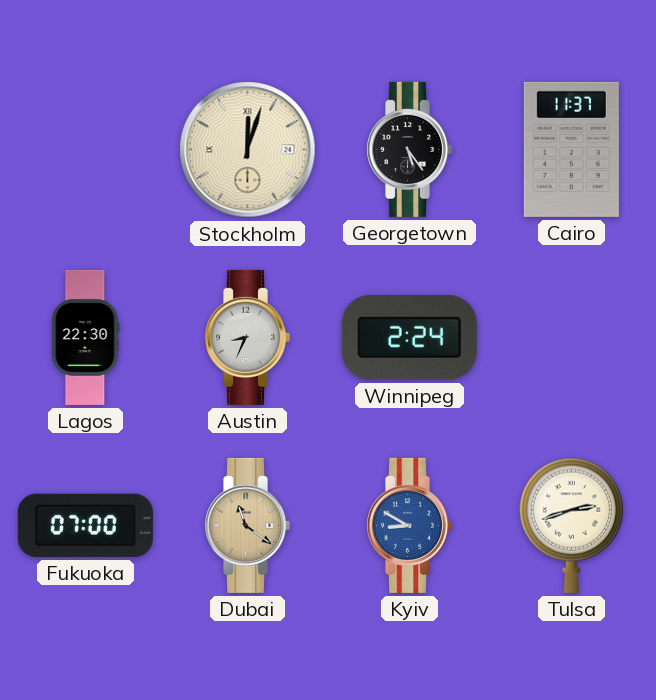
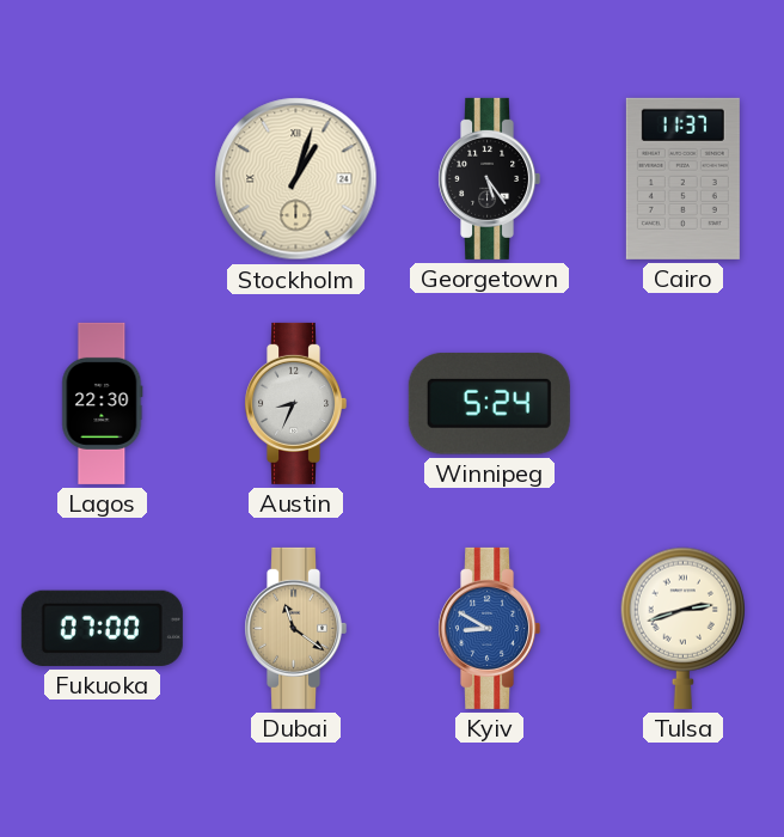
Stockholm: 12:03 -> 1:03
Winnipeg: 2:24 -> 5:24
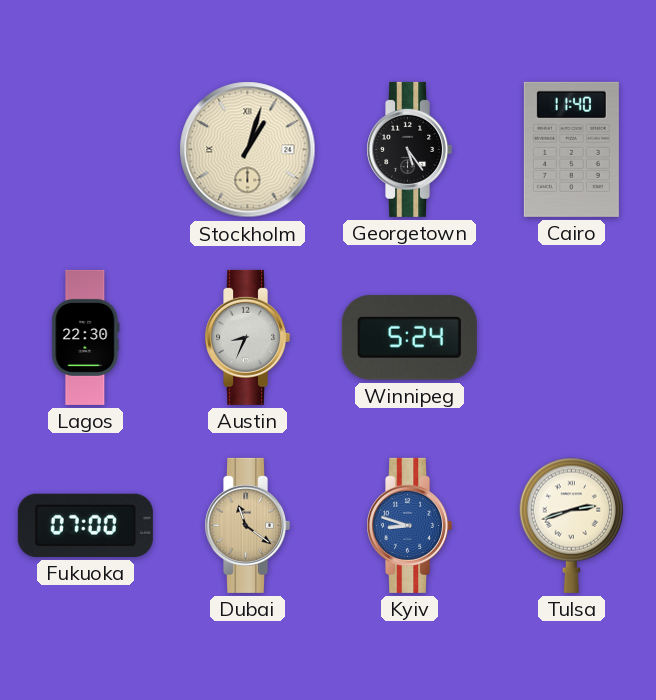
Cairo: 11:37 -> 11:40
Kyiv: 8:50 -> 8:48
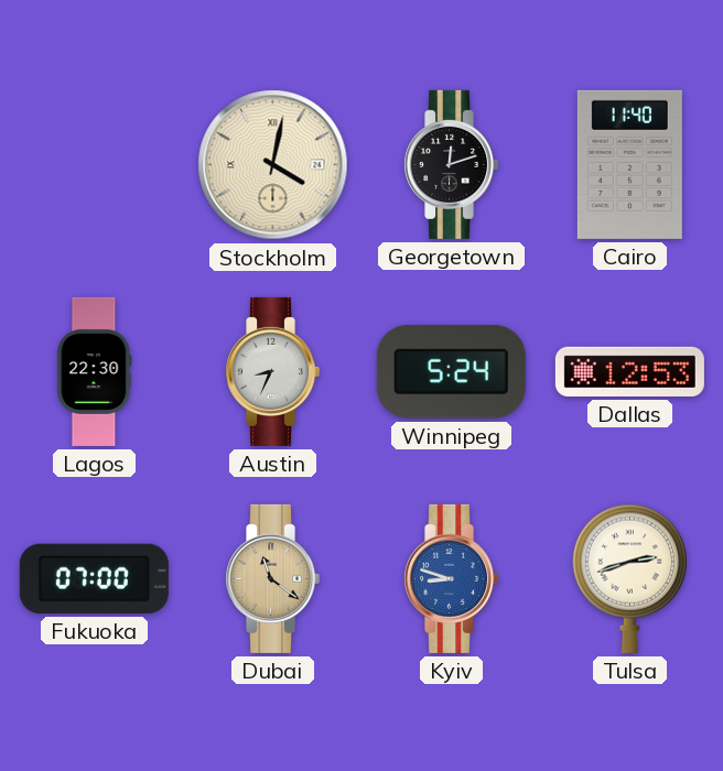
Stockholm: 1:03 -> 4:02
Georgetown: 5:24 -> 12:12
Dallas: none -> 12:53
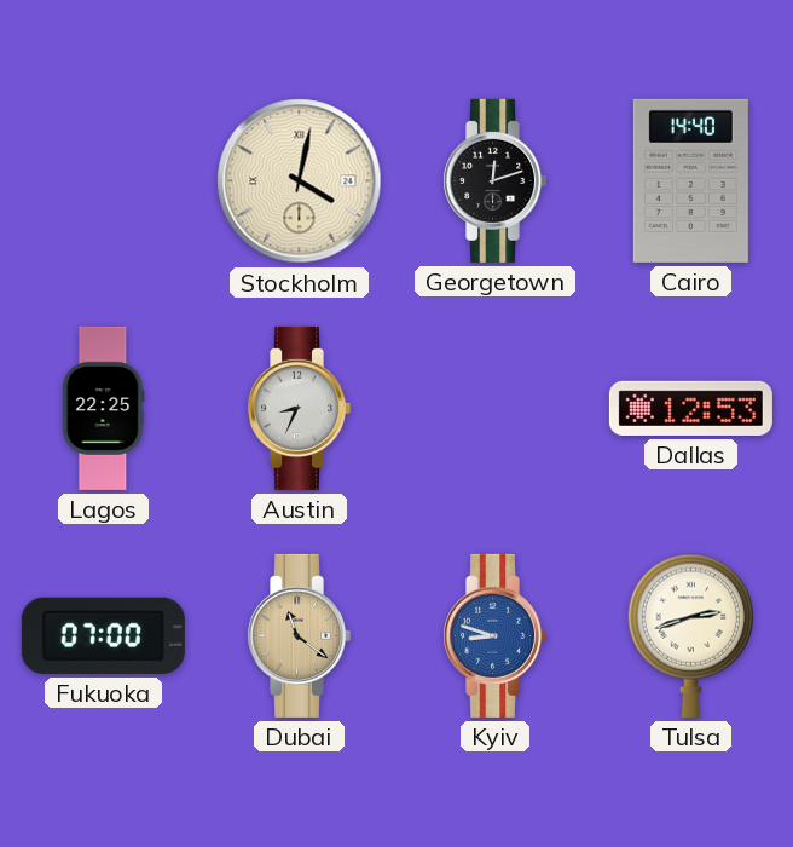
Cairo: 11:40 -> 14:40
Lagos: 22:30 -> 22:25
Winnipeg: 5:24 -> none
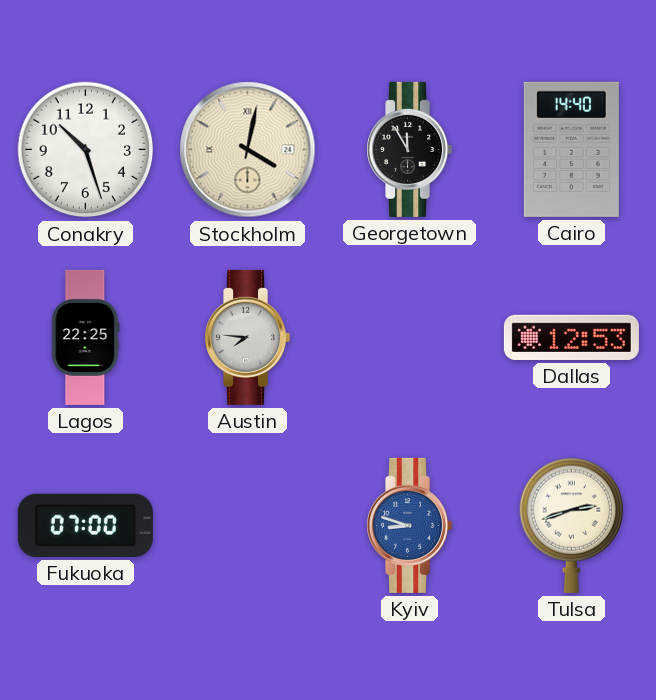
Conakry: none -> 10:27
Georgetown: 12:12 -> 11:55
Austin: 8:34 -> 7:46
Dubai: 11:21 -> none
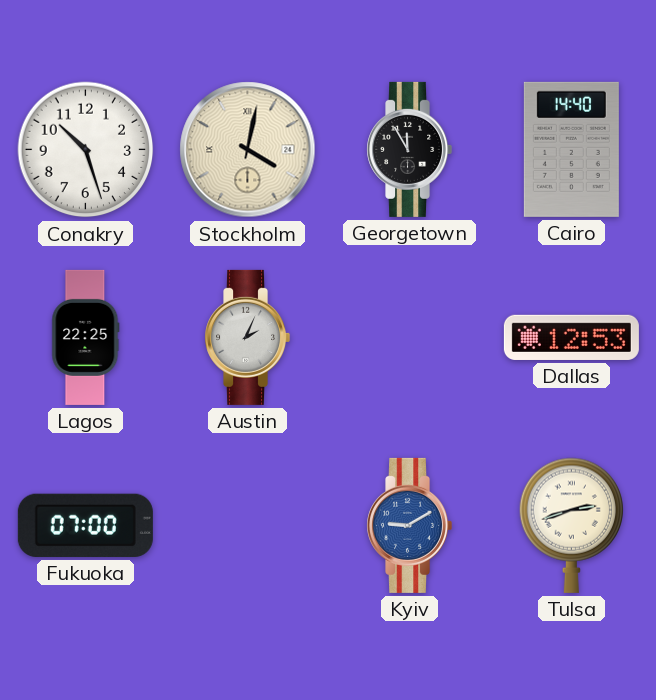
Austin: 7:46 -> 2:04
Kyiv: 8:48 -> 9:10
